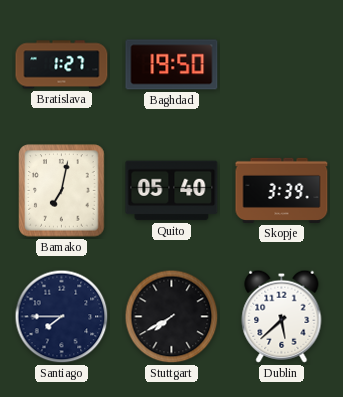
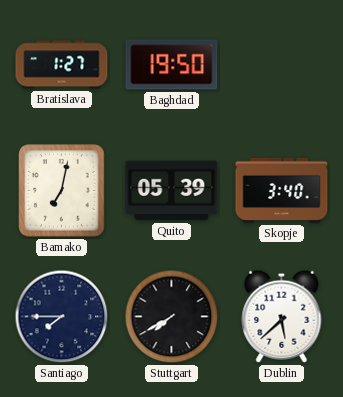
Quito: 05:40 -> 05:39
Skopje: 3:39 -> 3:40
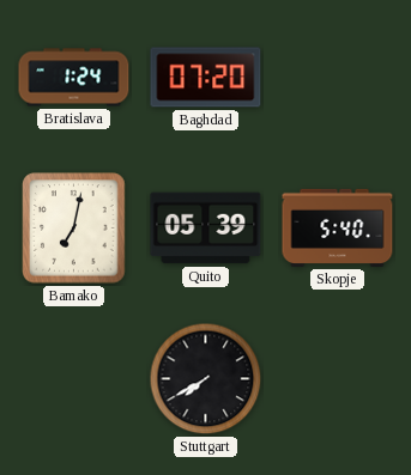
Bratislava: 1:27 -> 1:24
Baghdad: 19:50 -> 07:20
Skopje: 3:40 -> 5:40
Santiago: 7:45 -> none
Dublin: 5:38 -> none
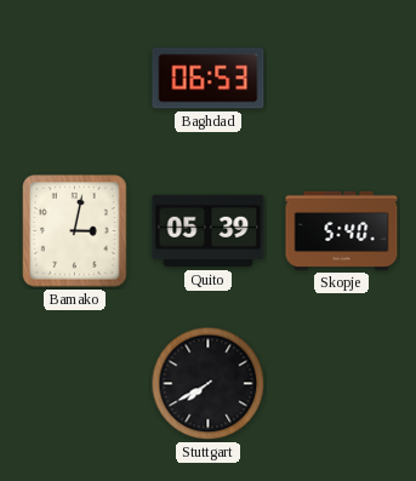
Bratislava: 1:24 -> none
Baghdad: 07:20 -> 06:53
Bamako: 7:02 -> 3:02
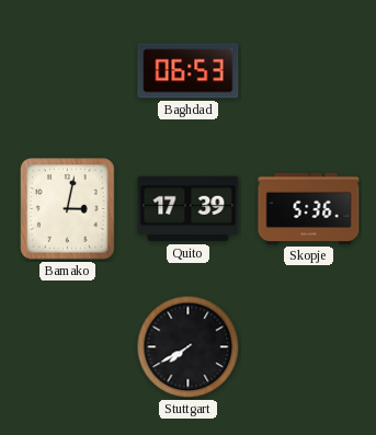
Quito: 05:39 -> 17:39
Skopje: 5:40 -> 5:36
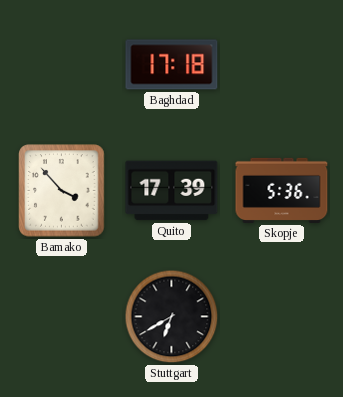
Baghdad: 06:53 -> 17:18
Bamako: 3:02 -> 3:53
Stuttgart: 7:40 -> 6:40
